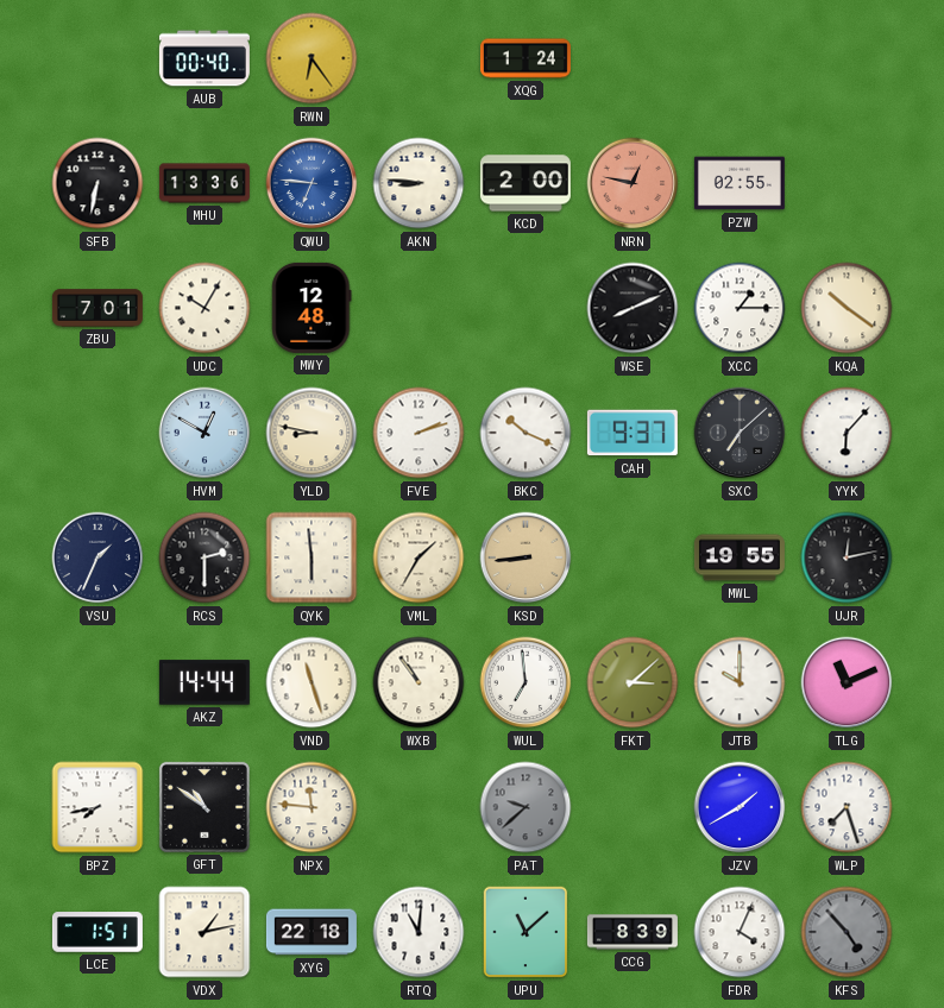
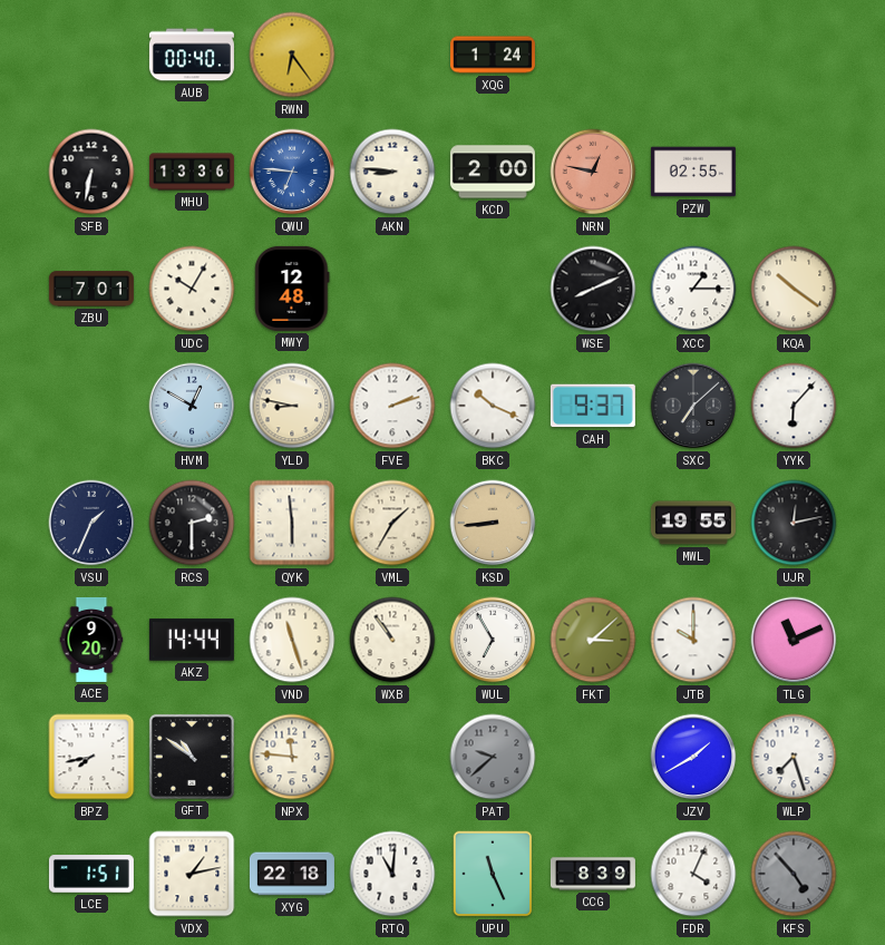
ACE: none -> 9:20
WUL: 6:59 -> 6:55
UPU: 11:08 -> 11:26
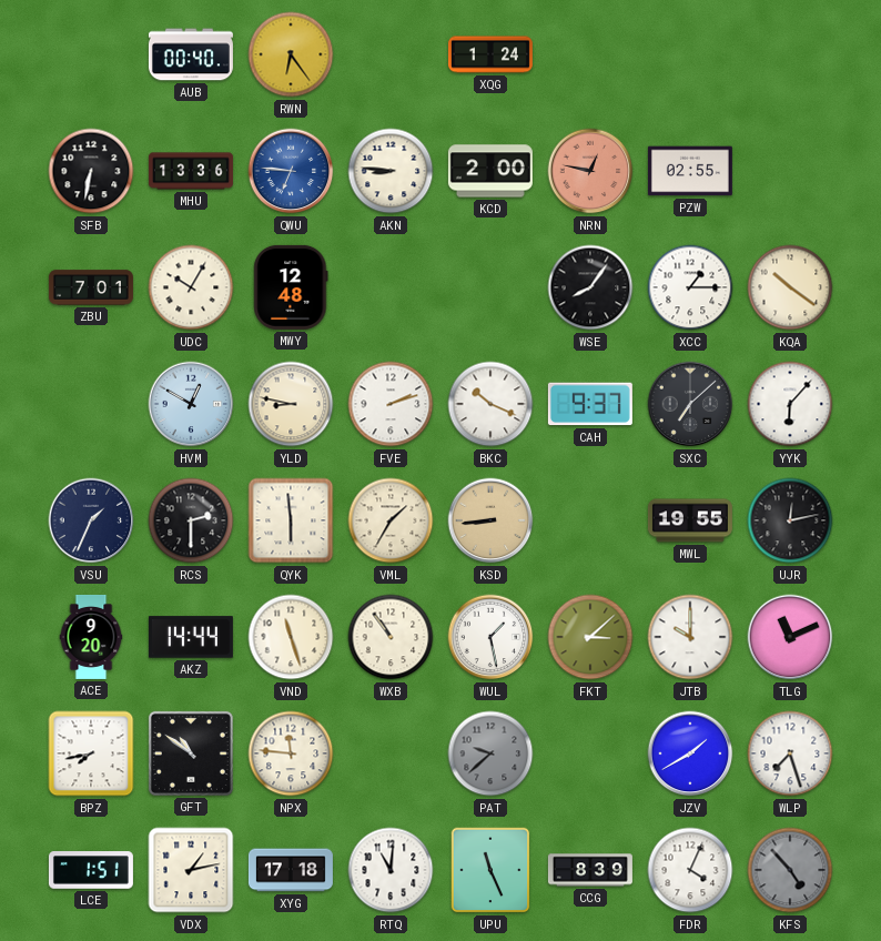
WSE: 8:11 -> 8:06
WUL: 6:55 -> 1:28
XYG: 22:18 -> 17:18
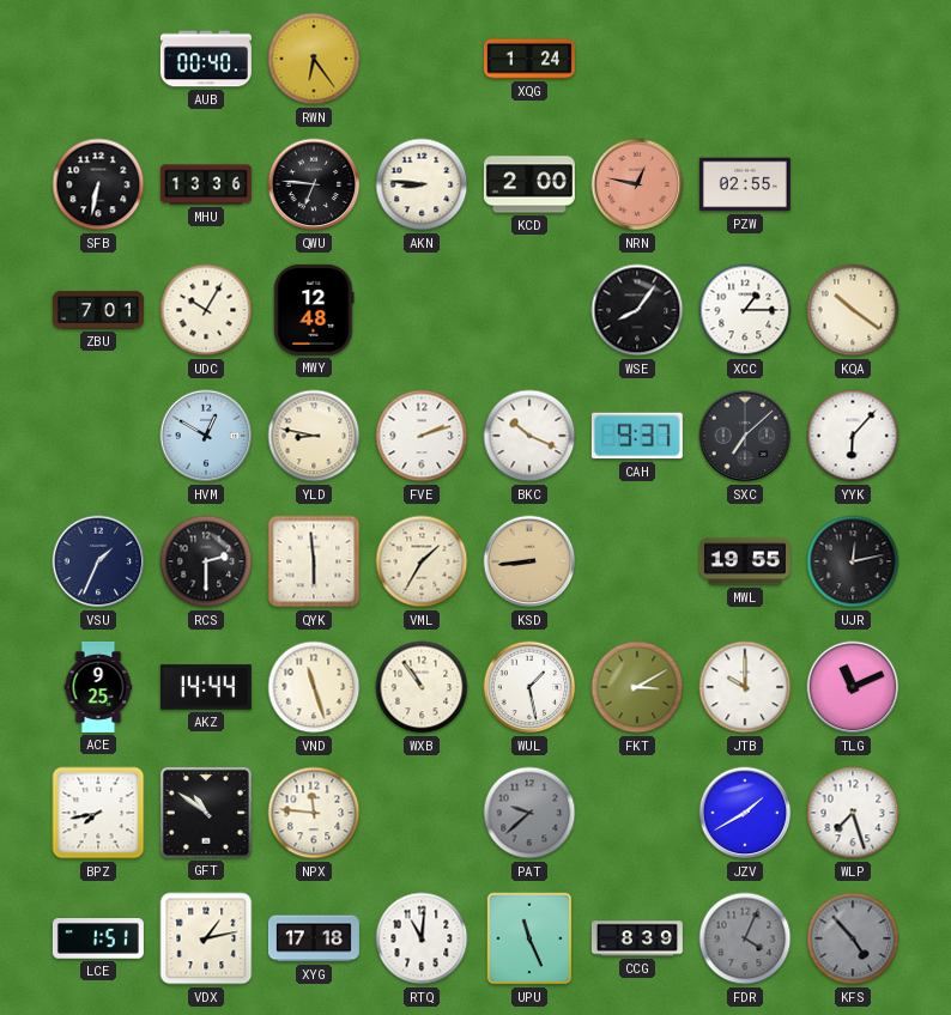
QWU dial: blue -> black
ACE: 9:20 -> 9:25
FKT: 3:08 -> 3:10
FDR dial: white -> grey
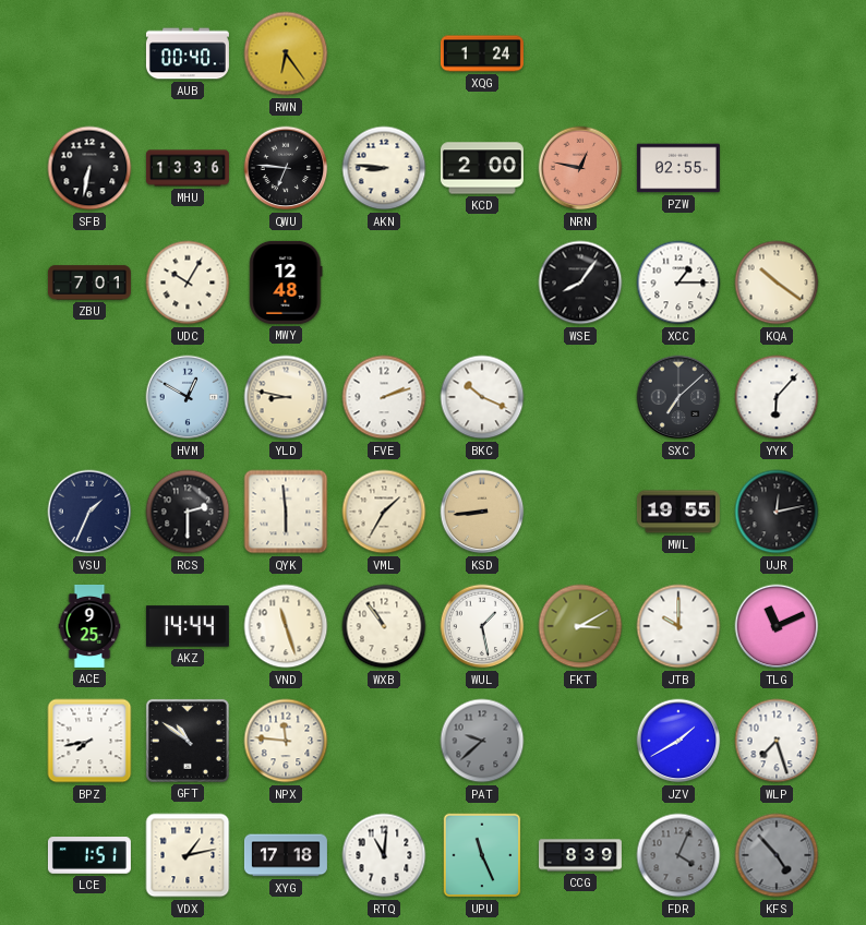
CAH: 9:37 -> none
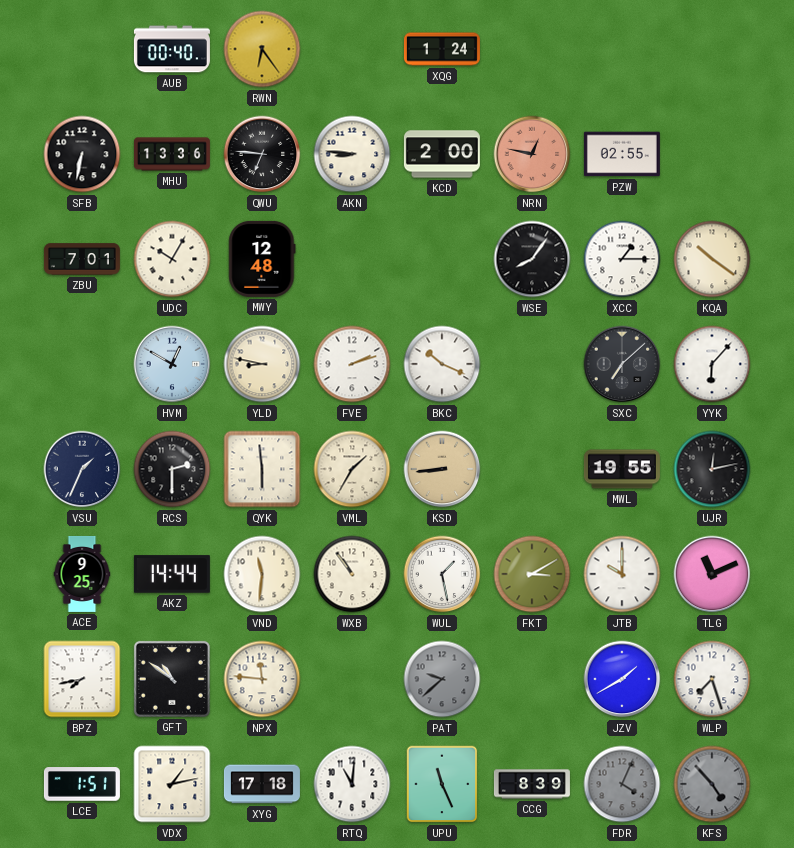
VND: 11:27 -> 11:31
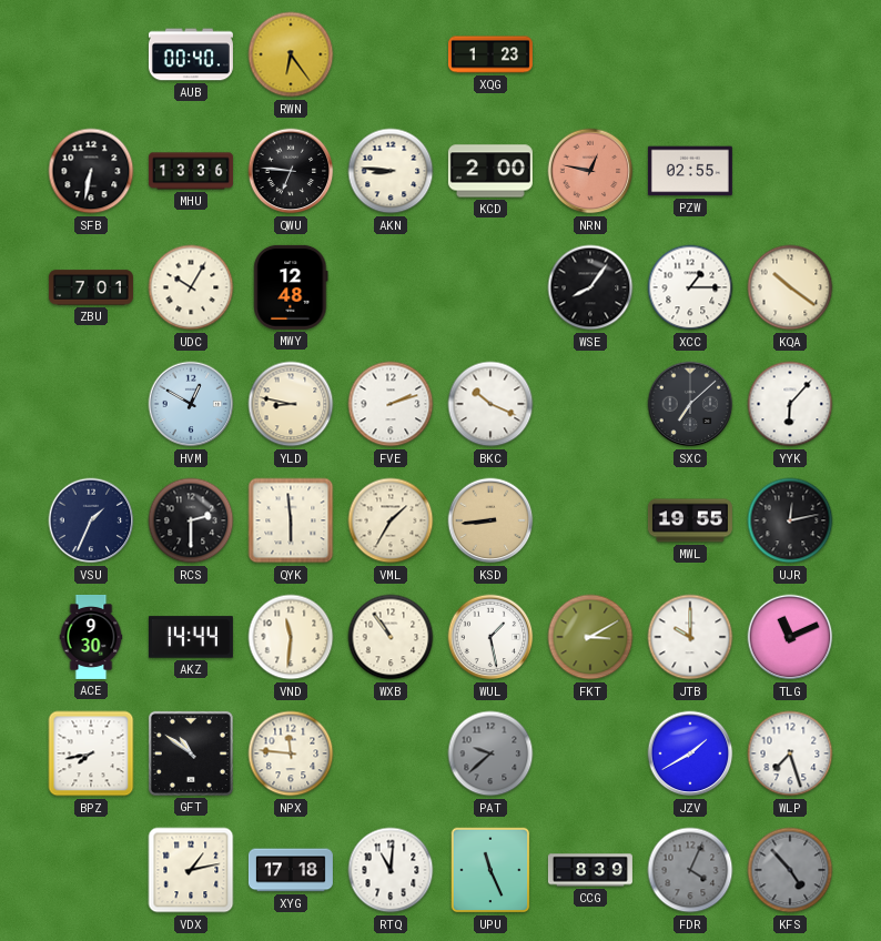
XQG: 1:24 -> 1:23
ACE: 9:25 -> 9:30
LCE: 1:51 -> none
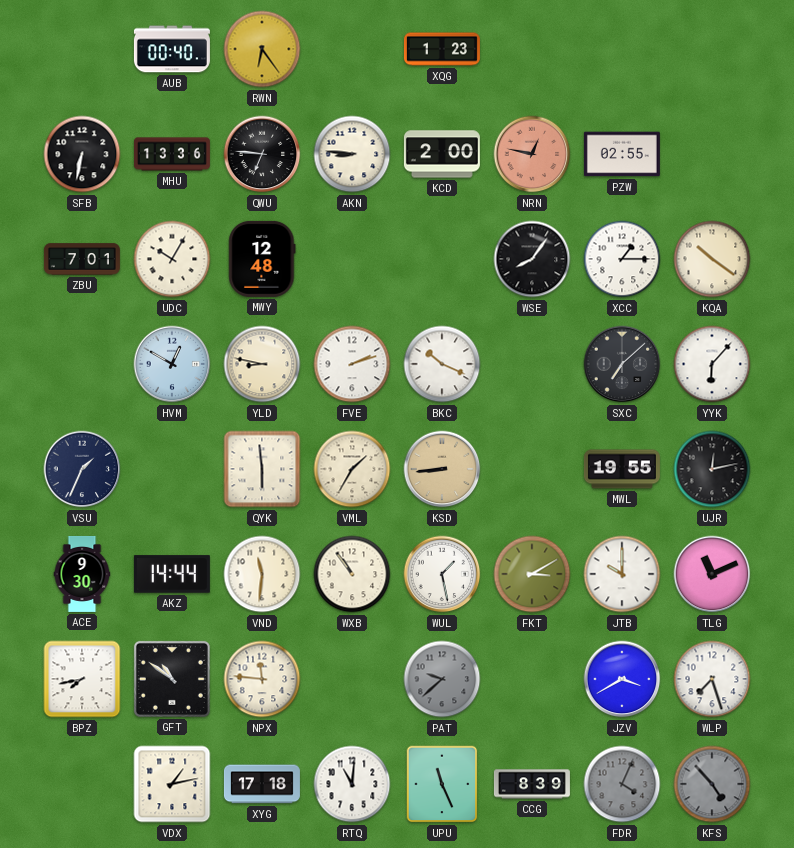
RCS: 2:30 -> none
JZV: 1:40 -> 3:40
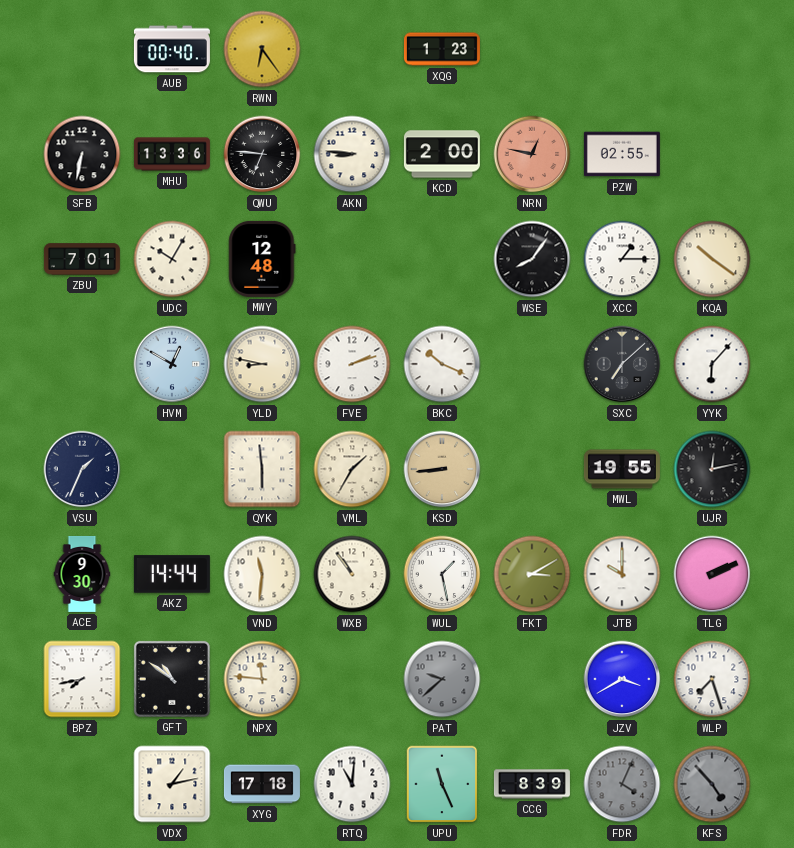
TLG: 11:11 -> 2:11
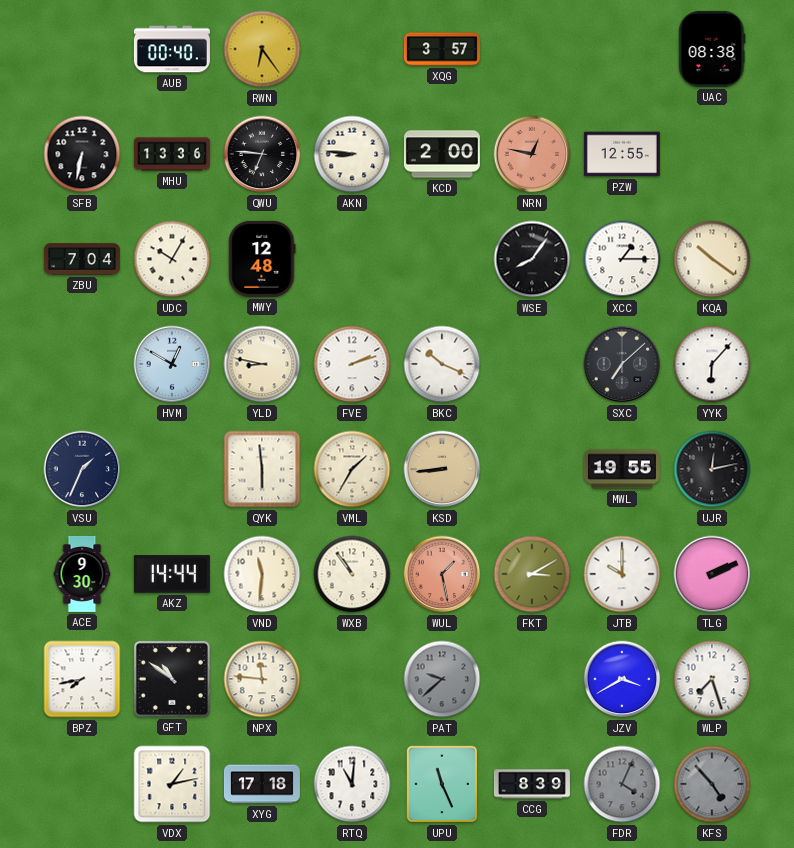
XQG: 1:23 -> 3:57
UAC: none -> 08:38
PZW: 02:55 -> 12:55
ZBU: 7:01 -> 7:04
WUL dial: white -> salmon
